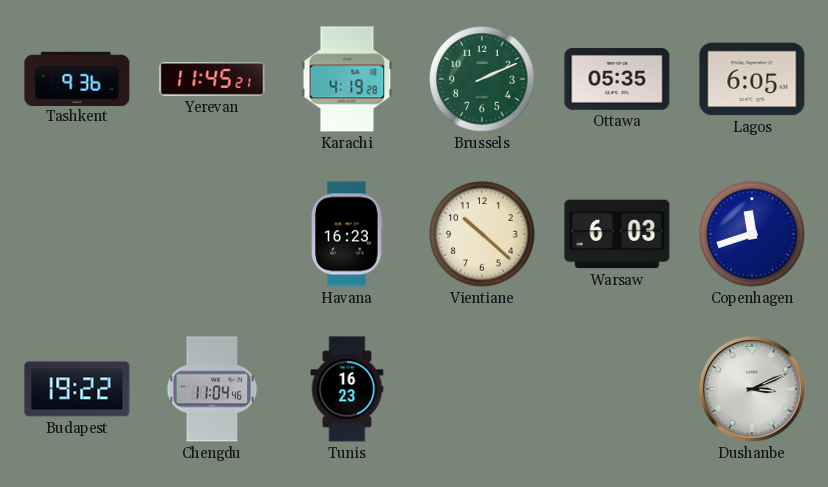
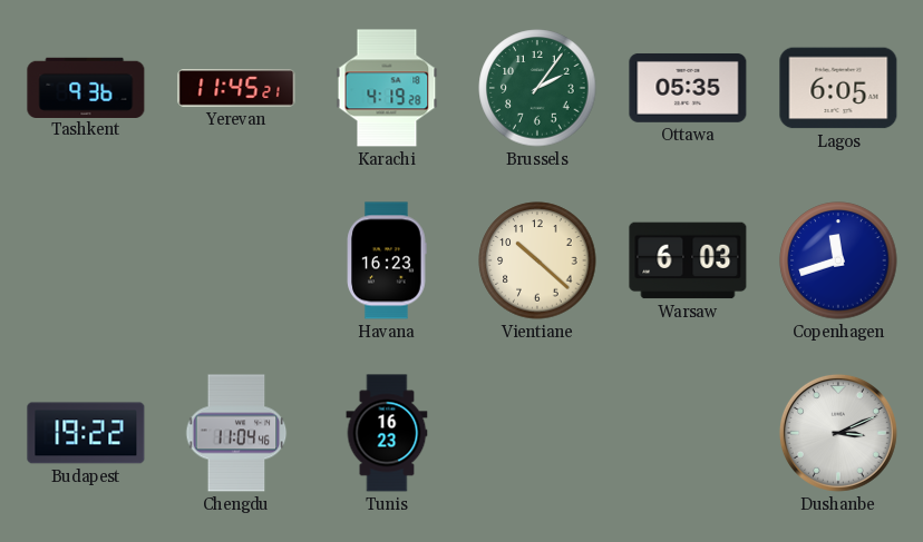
Brussels: 2:11 -> 2:06
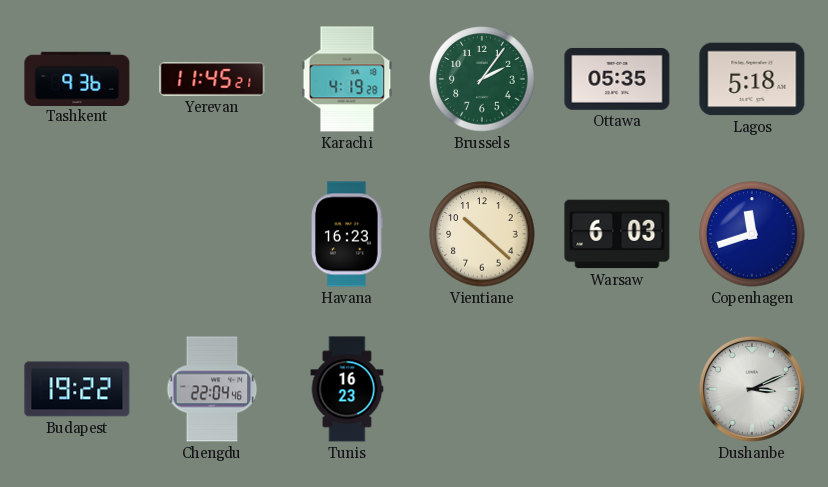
Lagos: 6:05 -> 5:18
Chengdu: 11:04 -> 22:04
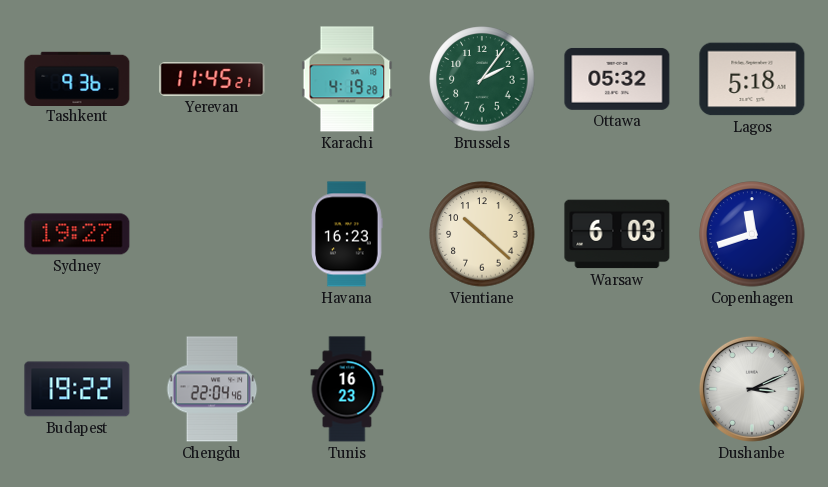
Ottawa: 05:35 -> 05:32
Sydney: none -> 19:27
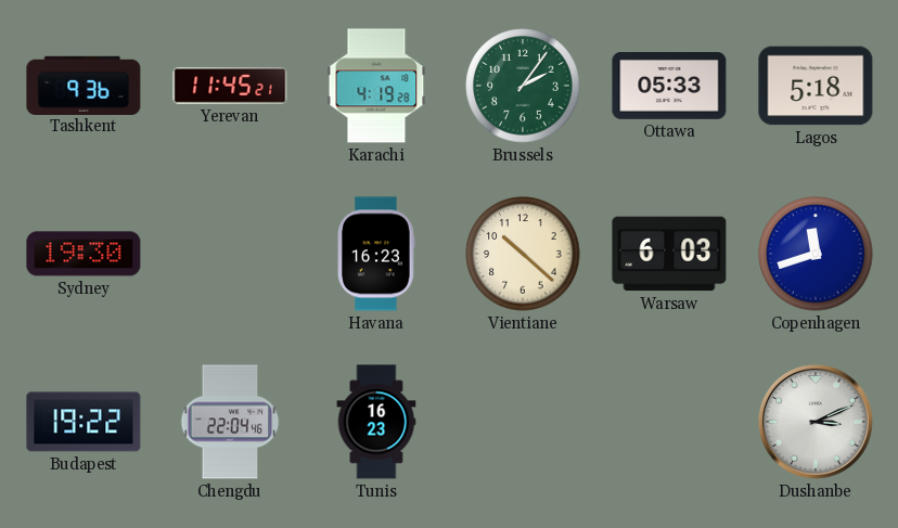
Ottawa: 05:32 -> 05:33
Sydney: 19:27 -> 19:30
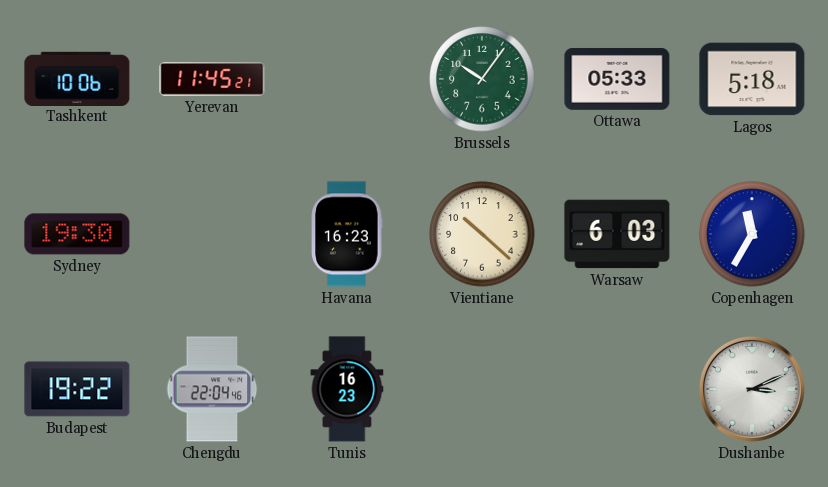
Tashkent: 9:36 -> 10:06
Karachi: 4:19 -> none
Brussels: 2:06 -> 10:06
Copenhagen: 11:42 -> 11:35
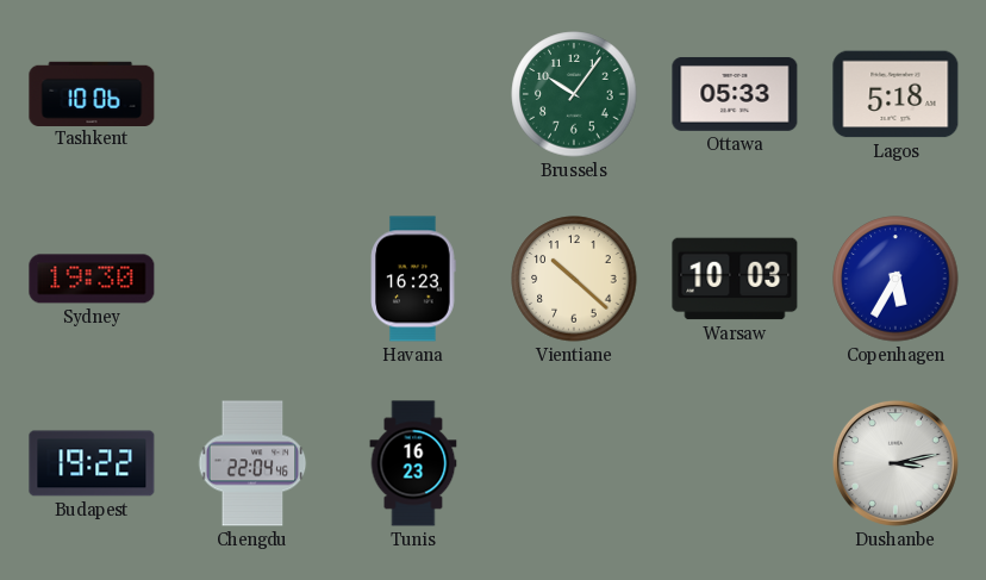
Yerevan: 11:45 -> none
Warsaw: 6:03 -> 10:03
Copenhagen: 11:35 -> 5:35
Dushanbe: 3:11 -> 3:13
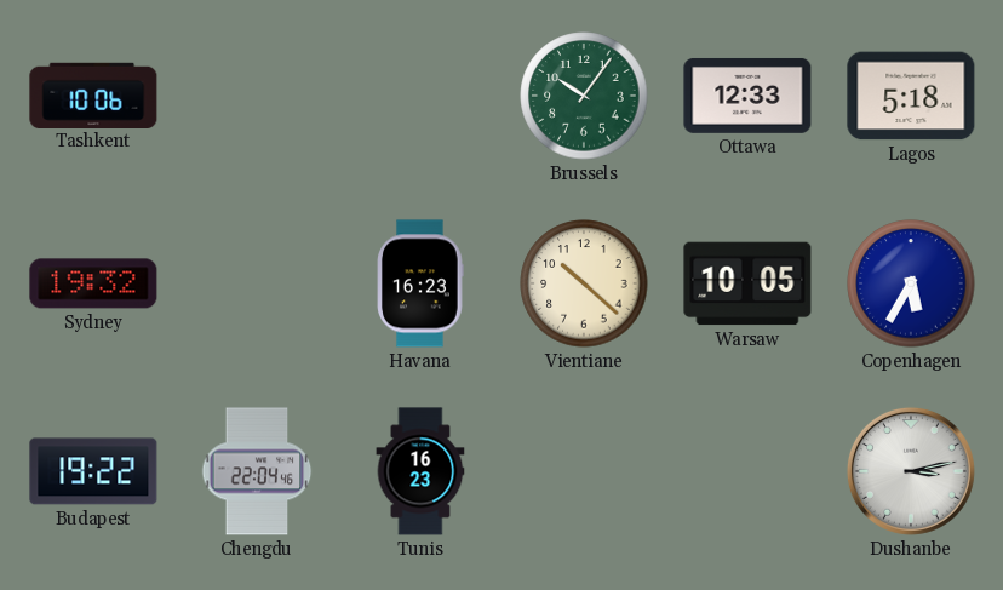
Ottawa: 05:33 -> 12:33
Sydney: 19:30 -> 19:32
Warsaw: 10:03 -> 10:05
